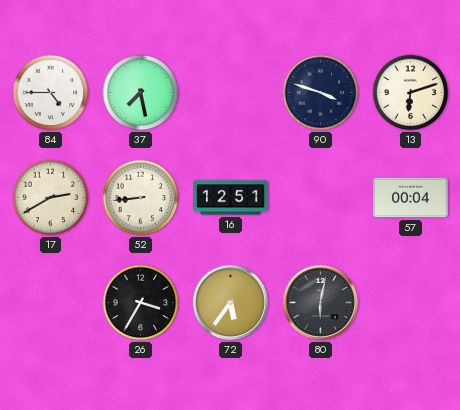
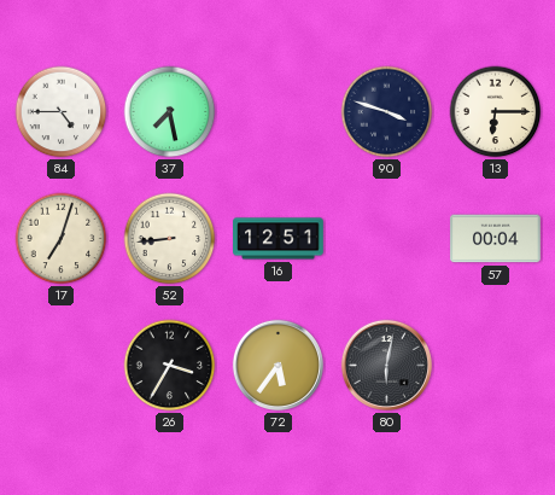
13: 6:12 -> 6:15
17: 2:40 -> 7:03
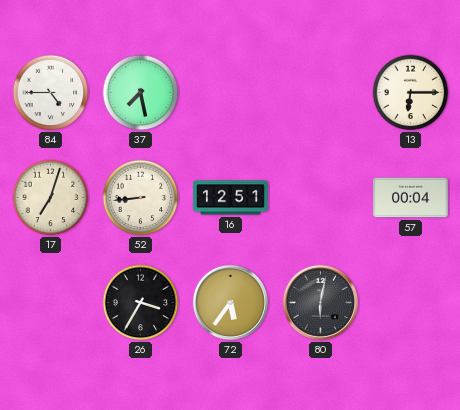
90: 3:48 -> none
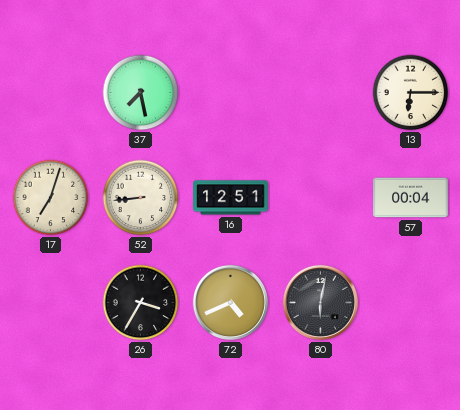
84: 4:45 -> none
72: 5:36 -> 4:41
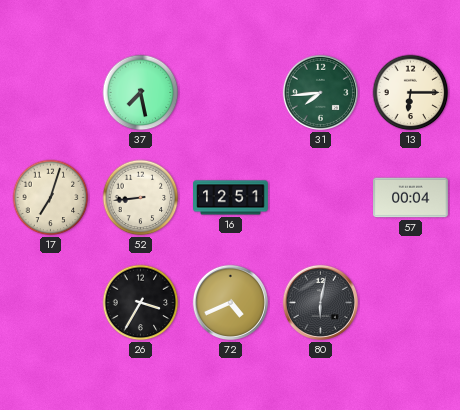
31: none -> 7:44
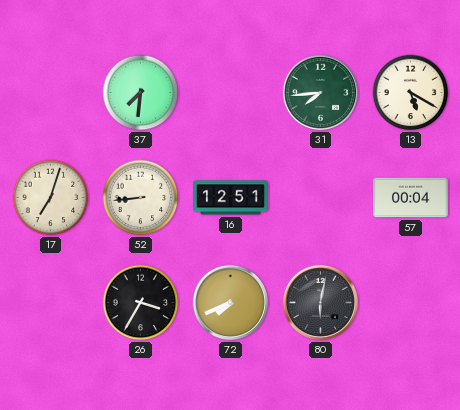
37: 7:28 -> 7:31
13: 6:15 -> 5:20
72: 4:41 -> 7:41
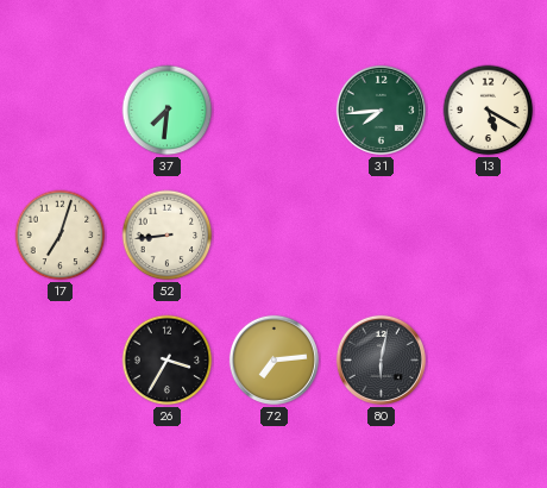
16: 12:51 -> none
57: 00:04 -> none
72: 7:41 -> 7:14
